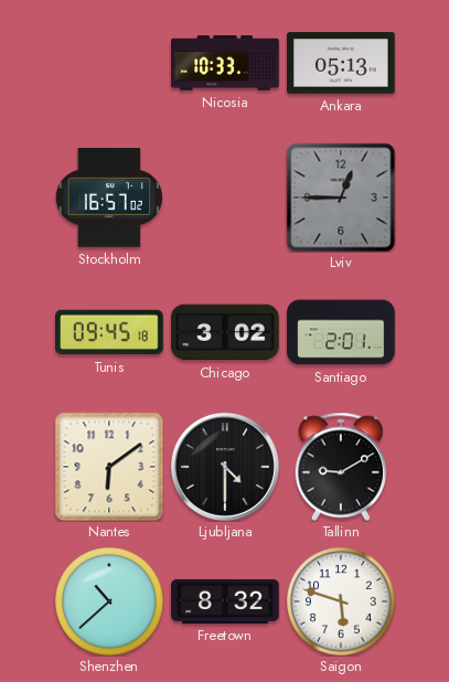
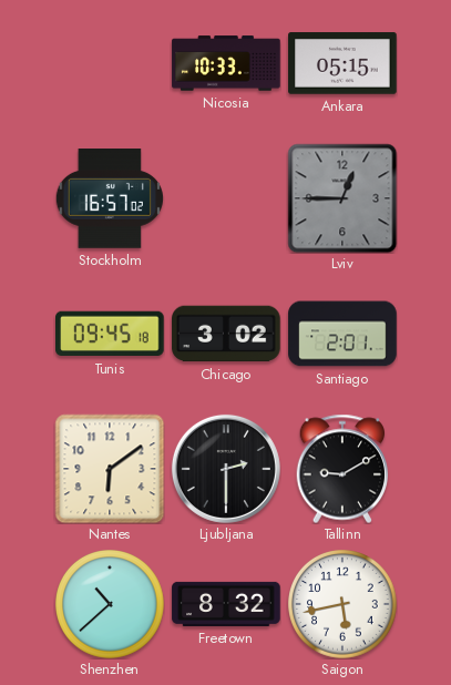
Ankara: 05:13 -> 05:15
Ljubljana: 4:30 -> 2:30
Saigon: 5:48 -> 5:43
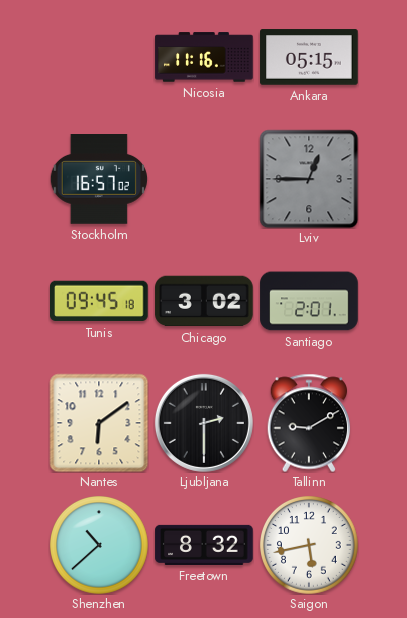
Nicosia: 10:33 -> 11:16
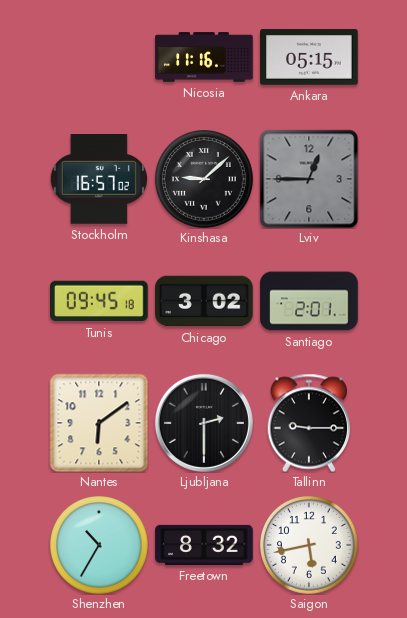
Kinshasa: none -> 9:08
Tallinn: 9:10 -> 9:15
Shenzhen: 10:38 -> 10:35
